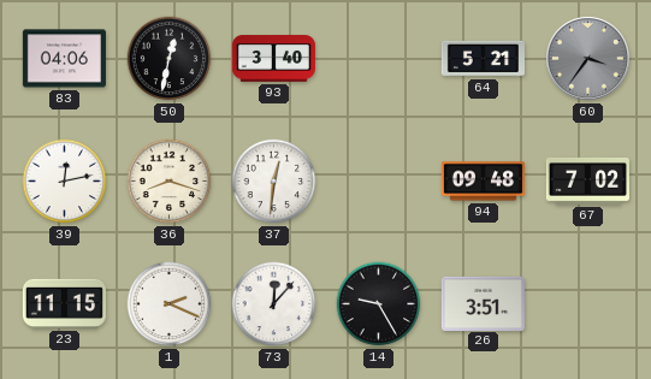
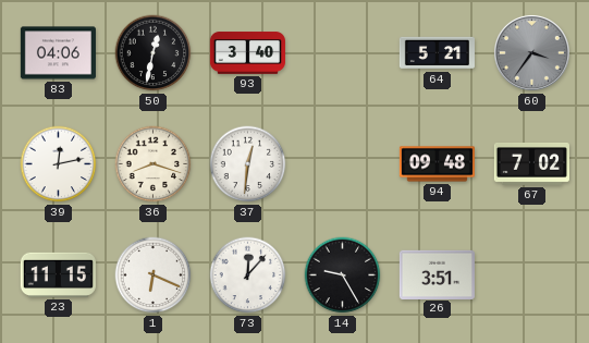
1: 2:19 -> 6:19
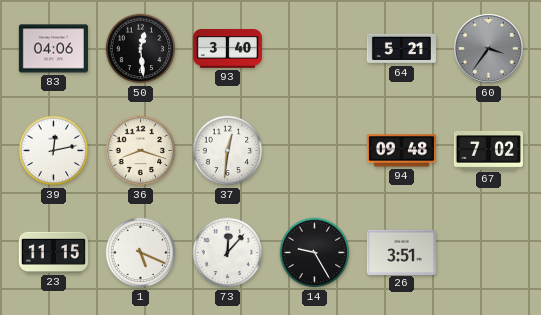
50: 12:32 -> 12:29
1: 6:19 -> 5:19
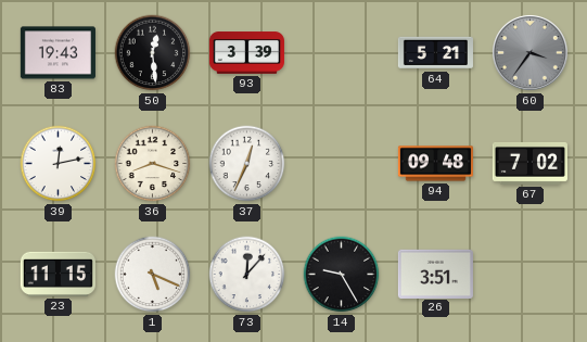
83: 04:06 -> 19:43
93: 3:40 -> 3:39
37: 12:31 -> 12:34
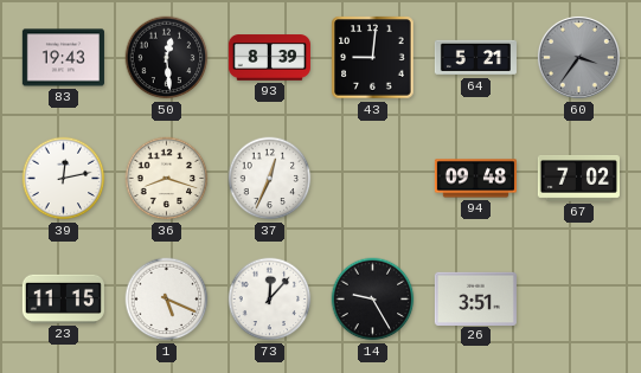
93: 3:39 -> 8:39
43: none -> 9:01
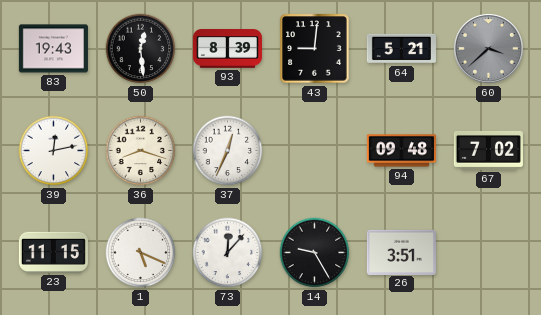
60: 3:36 -> 3:38
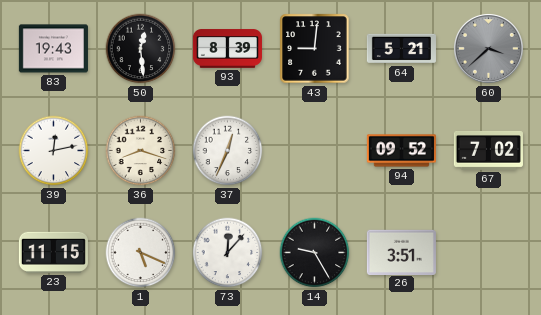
94: 09:48 -> 09:52
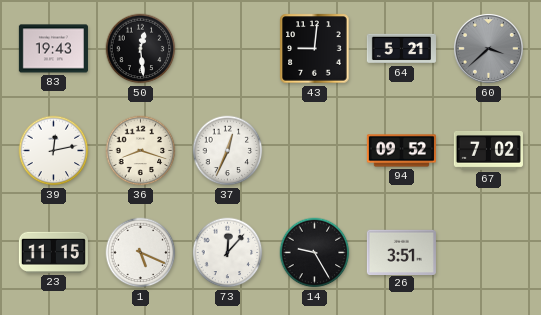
93: 8:39 -> none
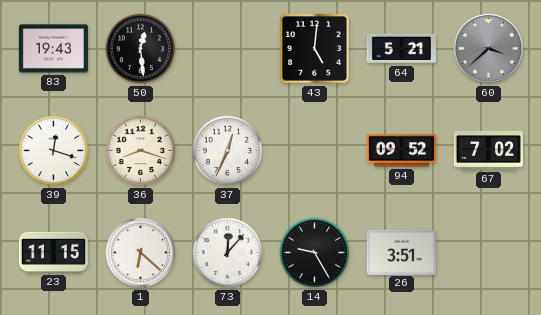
43: 9:01 -> 5:01
39: 12:13 -> 12:18
1: 5:19 -> 6:22
